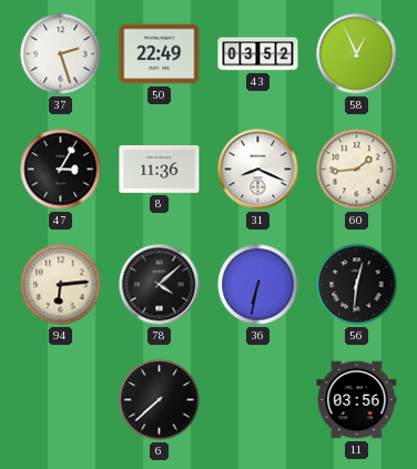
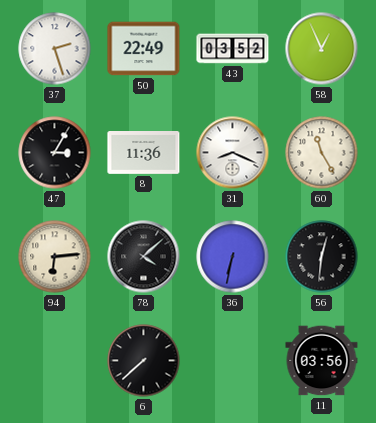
60: 1:44 -> 11:25
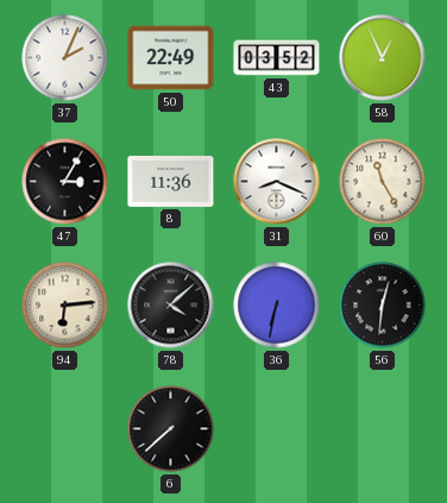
37: 2:27 -> 2:04
11: 03:56 -> none
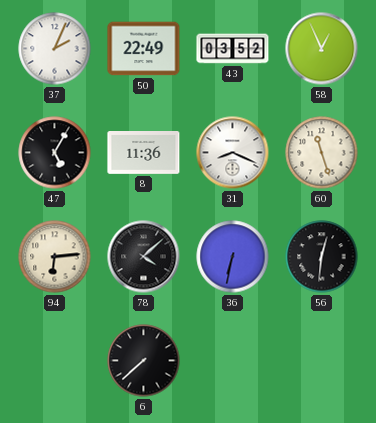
47: 3:05 -> 5:05
60: 11:25 -> 11:27
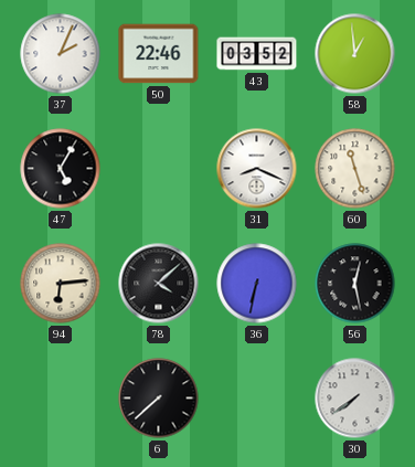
50: 22:49 -> 22:46
58: 12:56 -> 12:59
8: 11:36 -> none
56: 12:31 -> 12:28
30: none -> 7:39
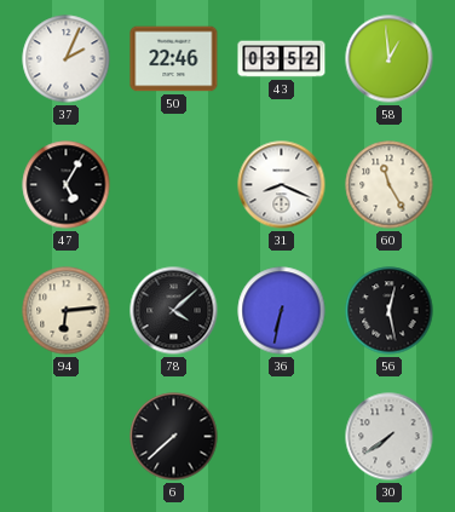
60: 11:27 -> 11:25
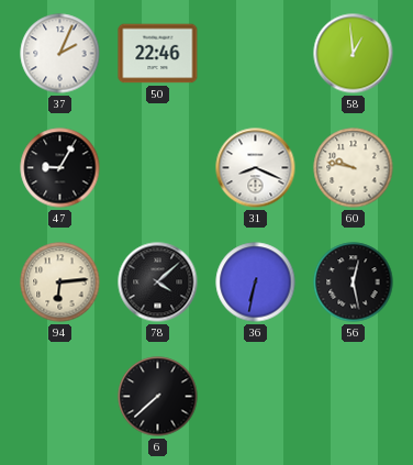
43: 03:52 -> none
47: 5:05 -> 9:05
60: 11:25 -> 9:47
30: 7:39 -> none
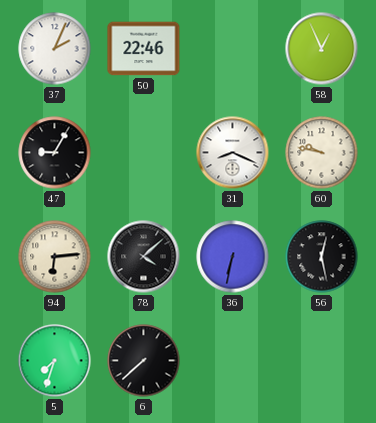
58: 12:59 -> 12:56
5: none -> 7:33
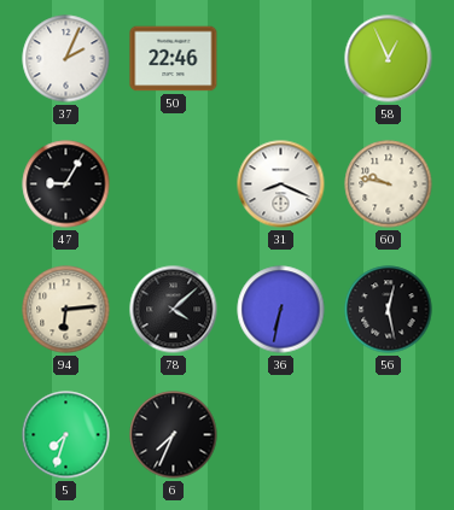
6: 7:38 -> 7:34
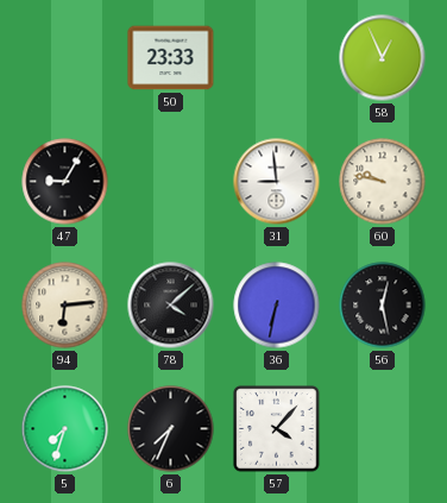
37: 2:04 -> none
50: 22:46 -> 23:33
31: 8:19 -> 8:59
57: none -> 4:07
